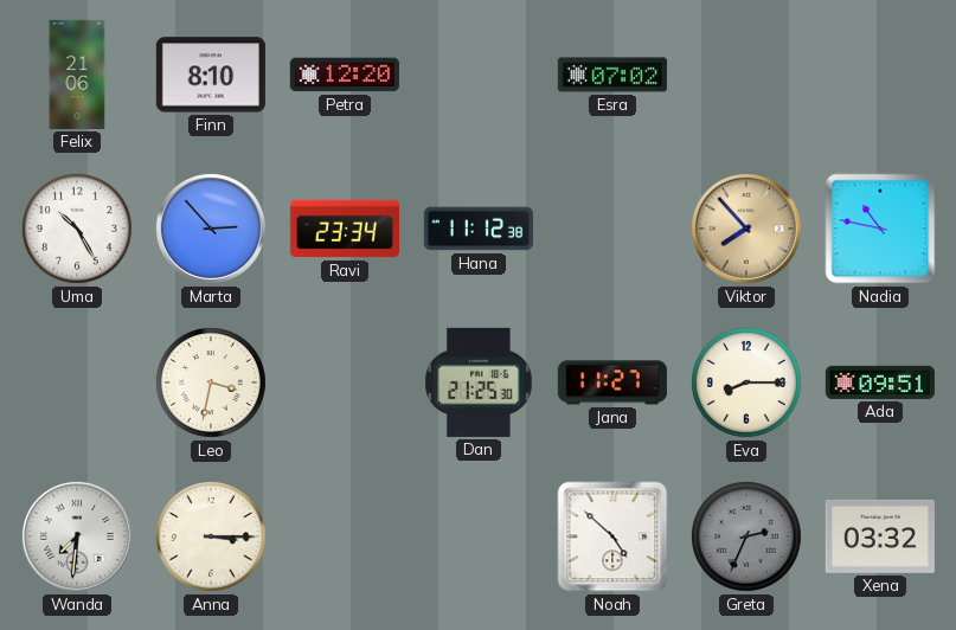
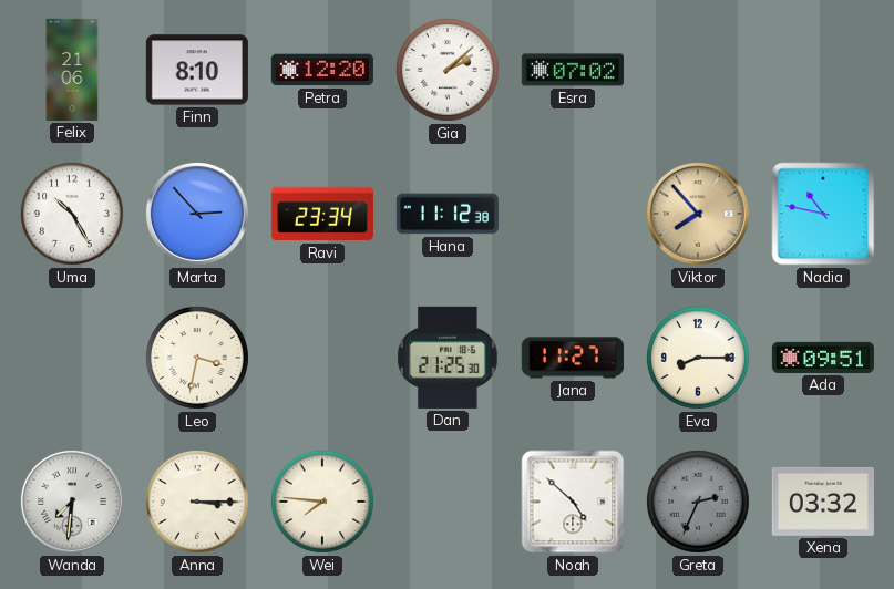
Gia: none -> 2:08
Wei: none -> 7:46
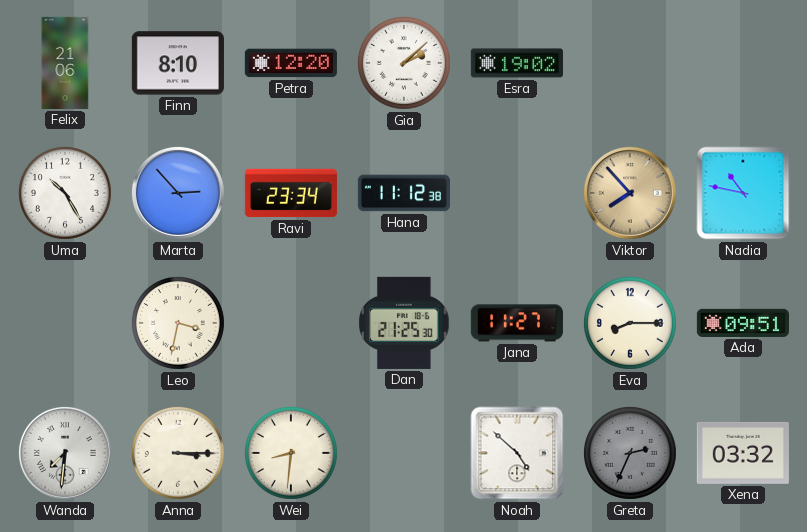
Esra: 07:02 -> 19:02
Wei: 7:46 -> 8:31
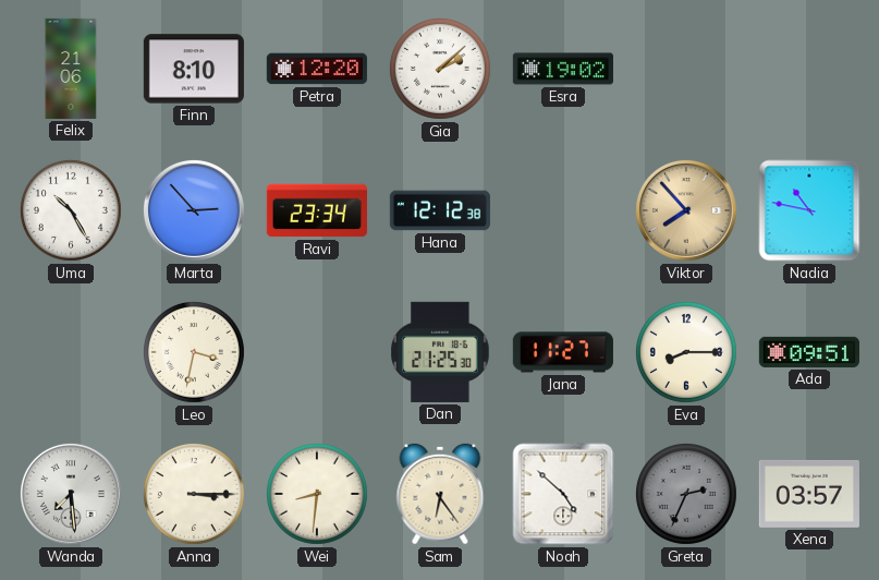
Hana: 11:12 -> 12:12
Wanda: 7:31 -> 7:29
Sam: none -> 6:24
Xena: 03:32 -> 03:57
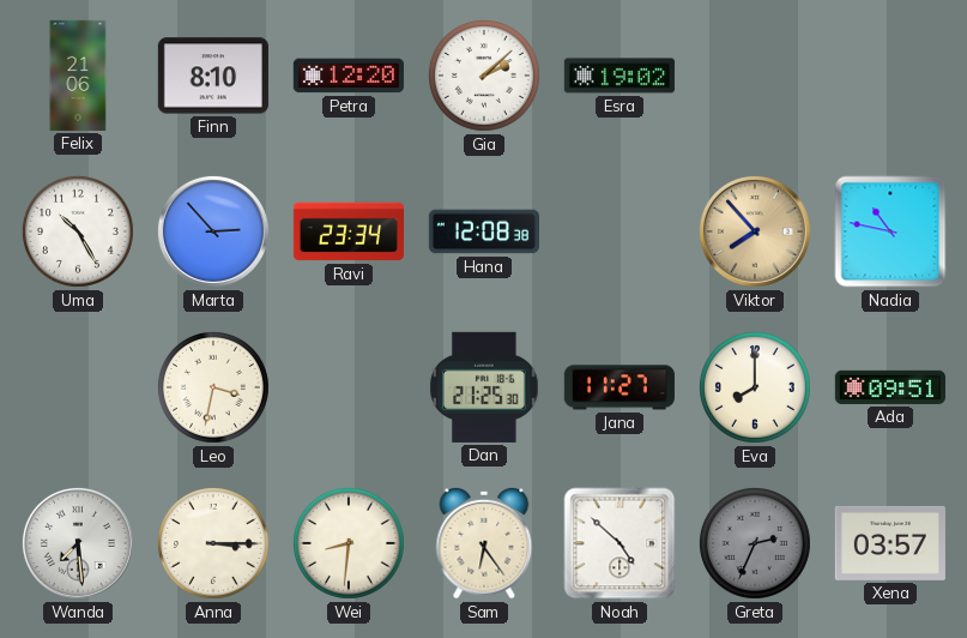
Hana: 12:12 -> 12:08
Eva: 8:15 -> 8:00
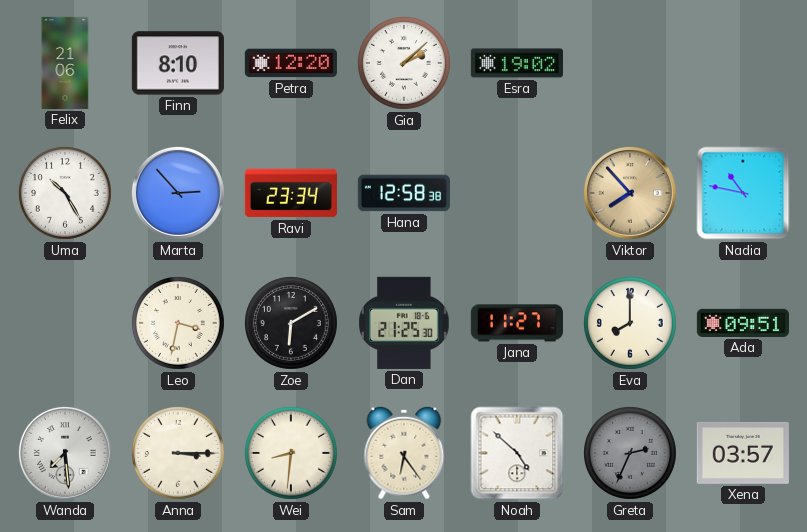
Hana: 12:08 -> 12:58
Zoe: none -> 6:10
